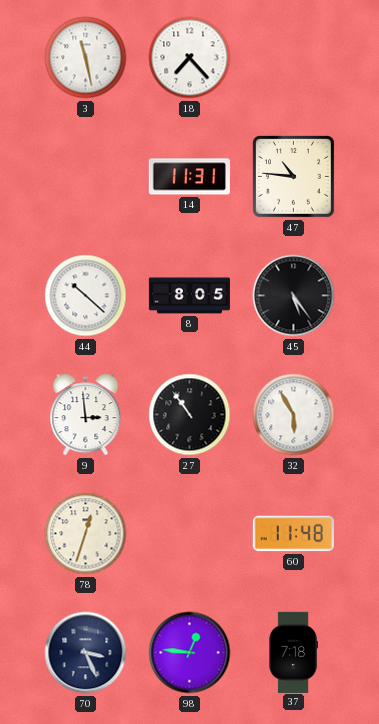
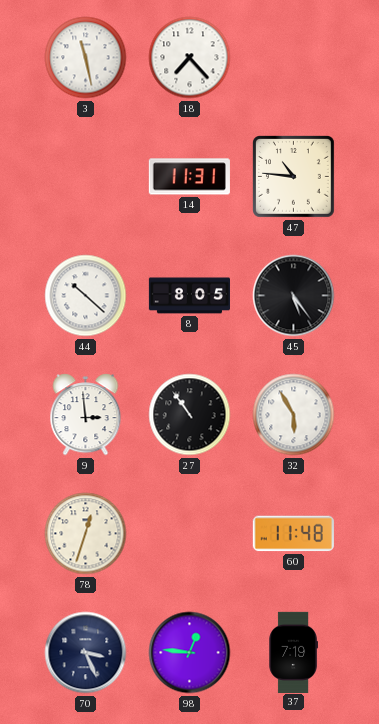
37: 7:18 -> 7:19
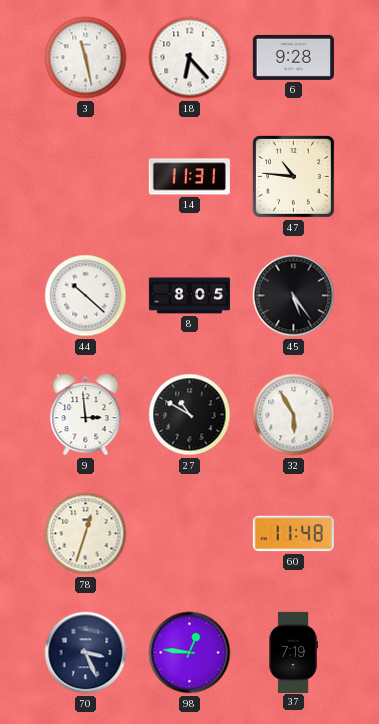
18: 7:23 -> 6:23
6: none -> 9:28
27: 10:54 -> 10:50
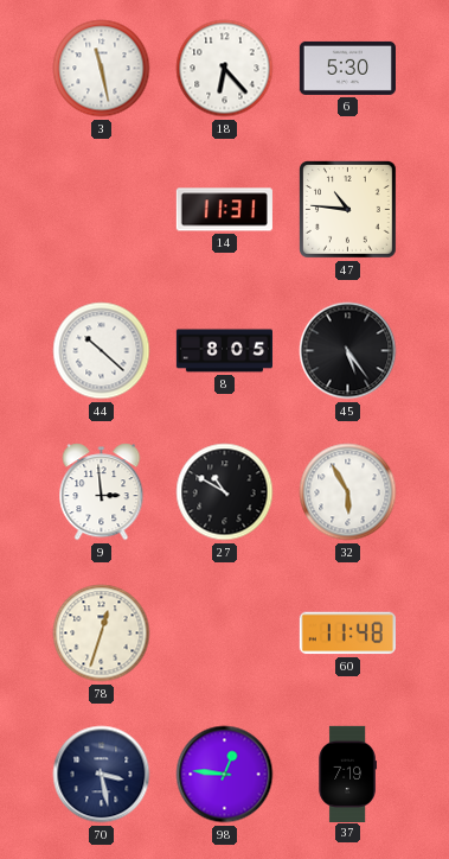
6: 9:28 -> 5:30
70: 3:26 -> 3:28
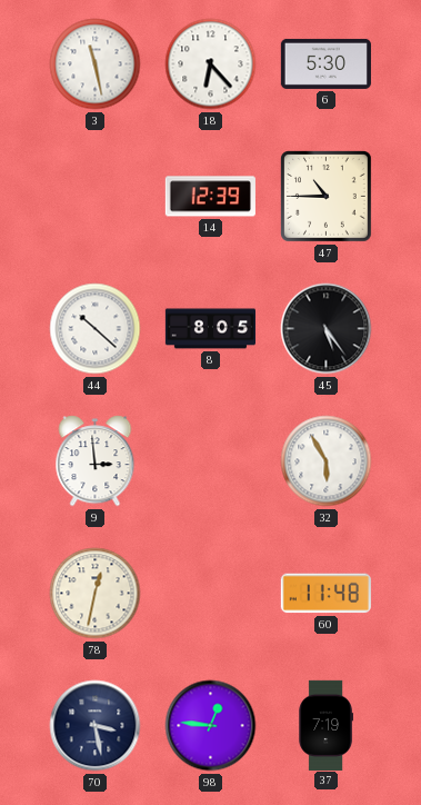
14: 11:31 -> 12:39
47: 10:46 -> 10:45
27: 10:50 -> none
78: 12:33 -> 12:32
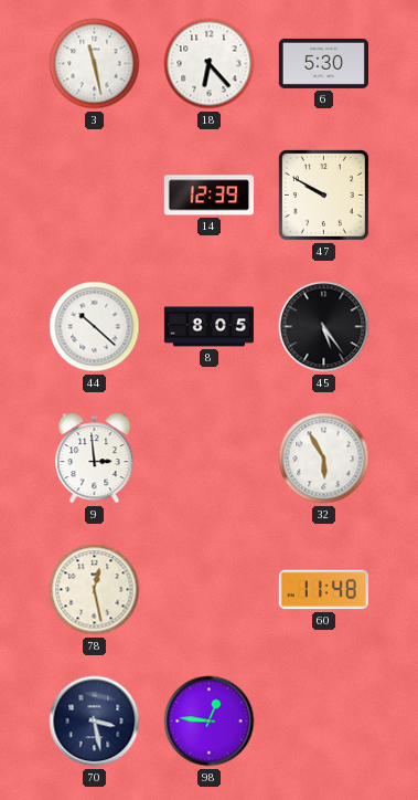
47: 10:45 -> 9:50
78: 12:32 -> 12:28
37: 7:19 -> none
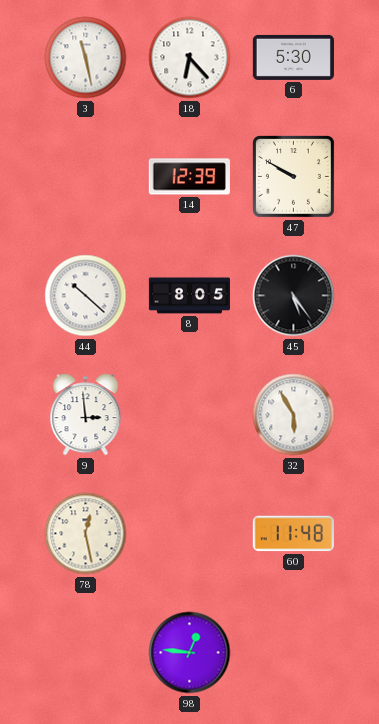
70: 3:28 -> none
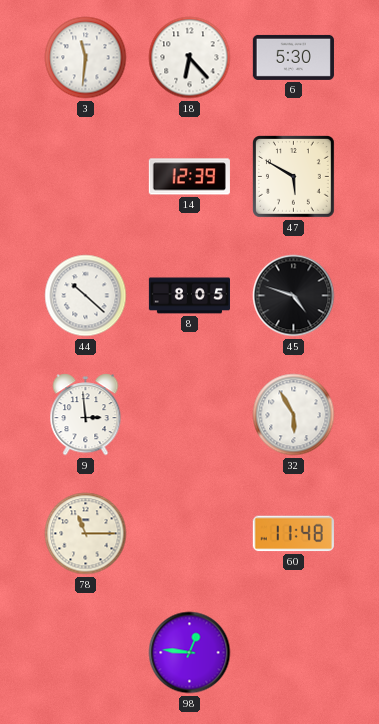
3: 11:28 -> 11:31
47: 9:50 -> 5:50
45: 5:24 -> 4:48
78: 12:28 -> 11:15
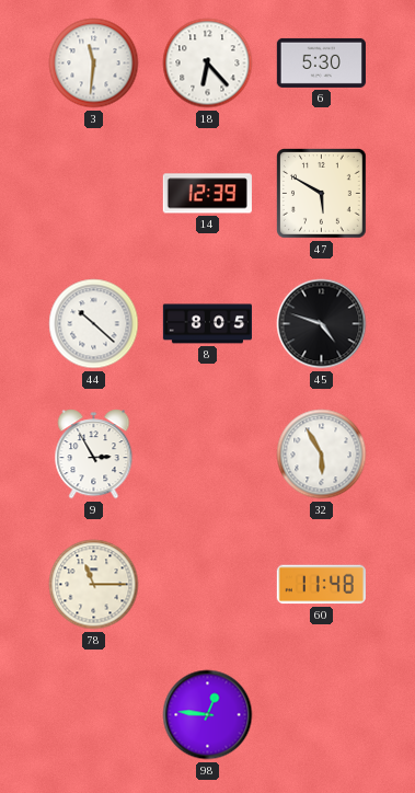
9: 2:59 -> 2:55
